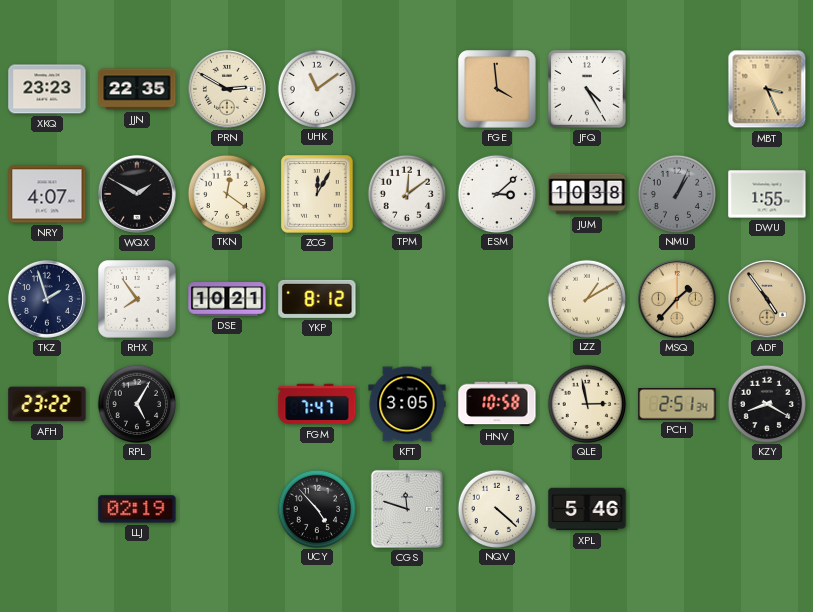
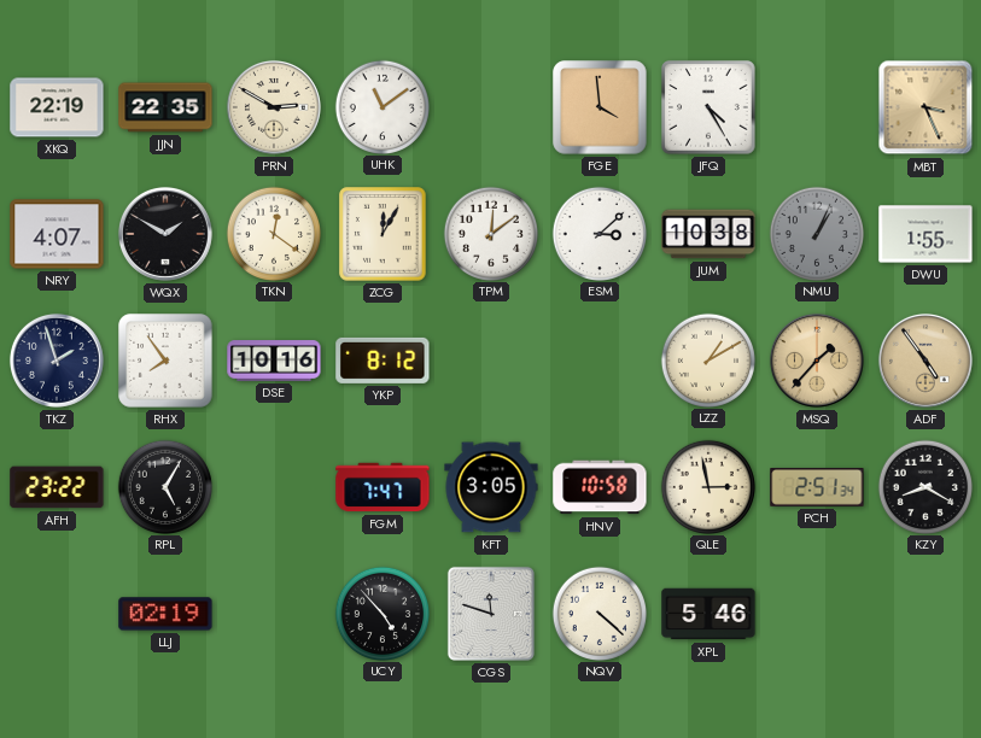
XKQ: 23:23 -> 22:19
DSE: 10:21 -> 10:16
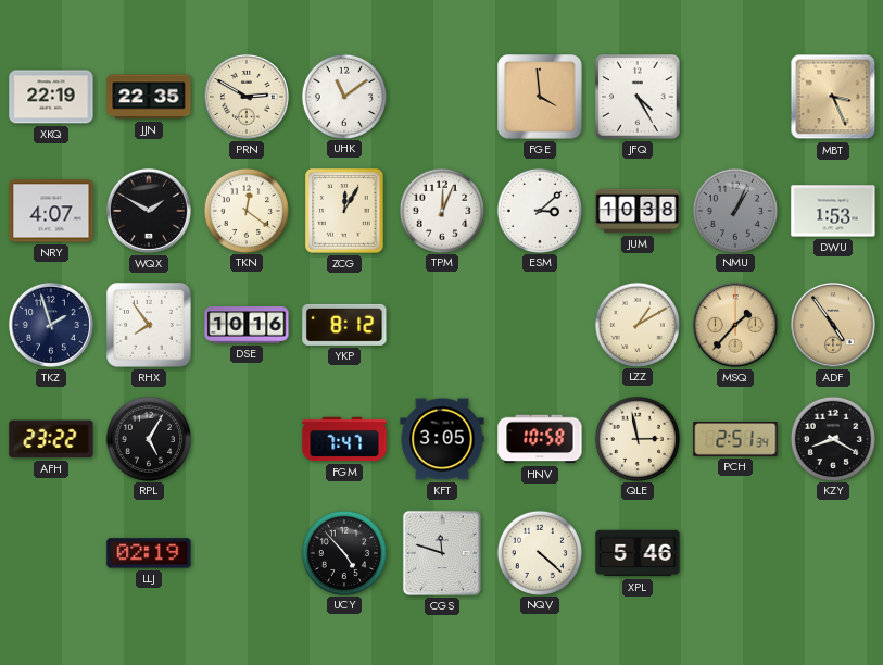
TPM: 12:09 -> 12:04
DWU: 1:55 -> 1:53
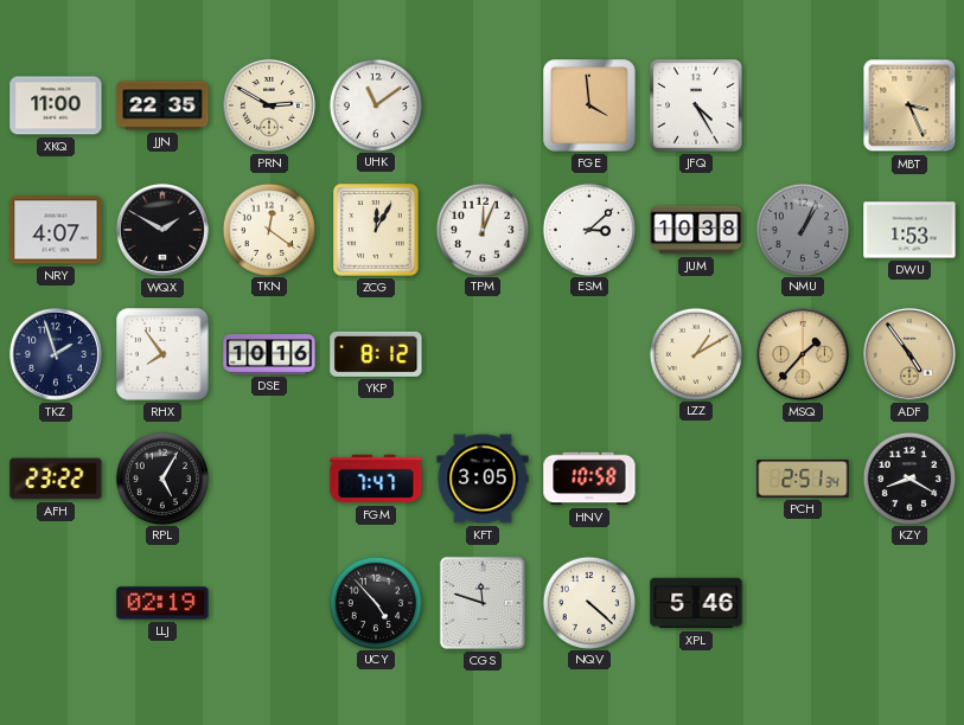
XKQ: 22:19 -> 11:00
QLE: 2:58 -> none
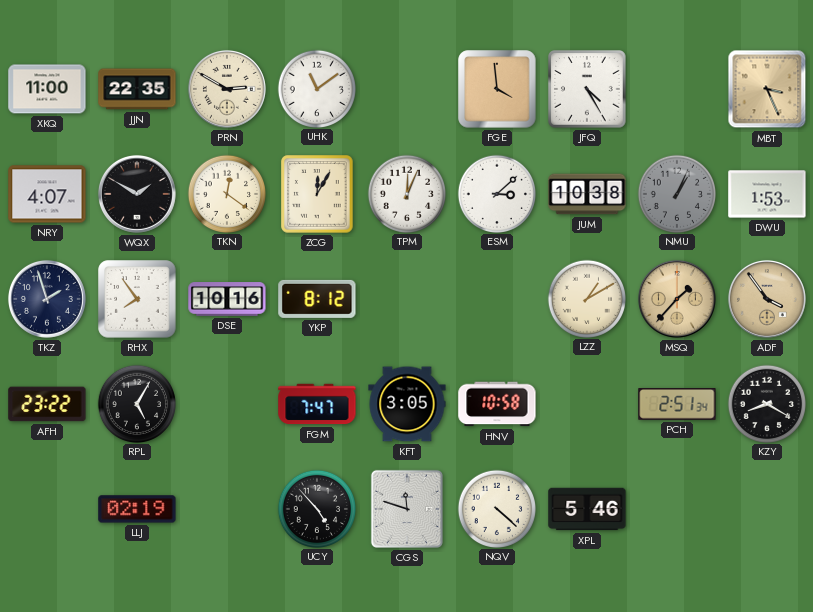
ADF: 4:54 -> 3:54
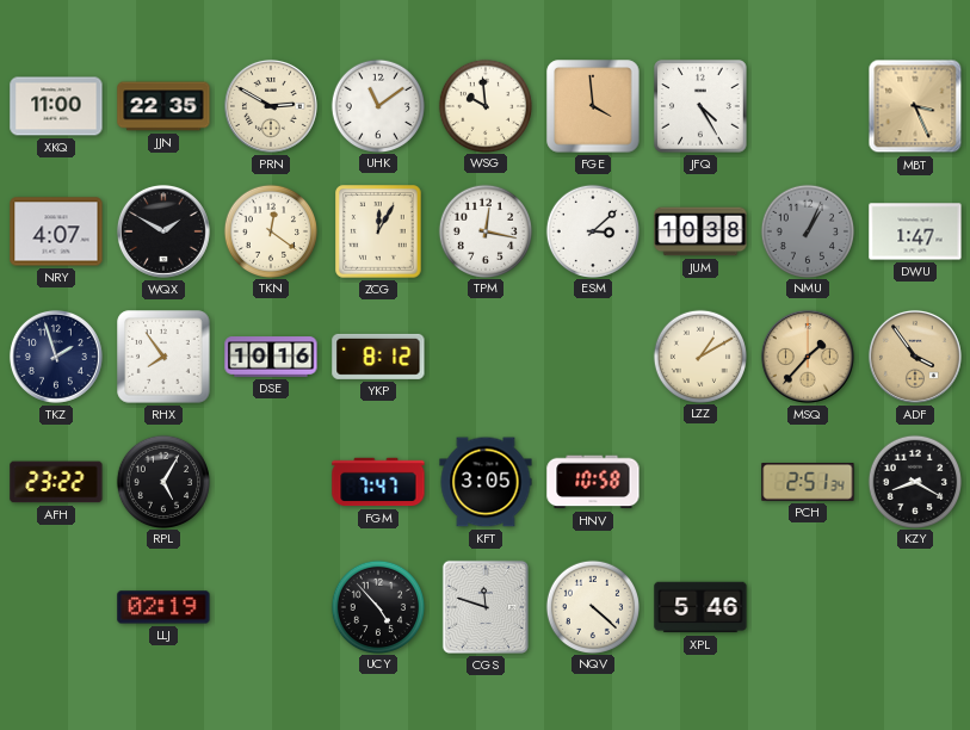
WSG: none -> 9:59
TPM: 12:04 -> 12:17
DWU: 1:53 -> 1:47
